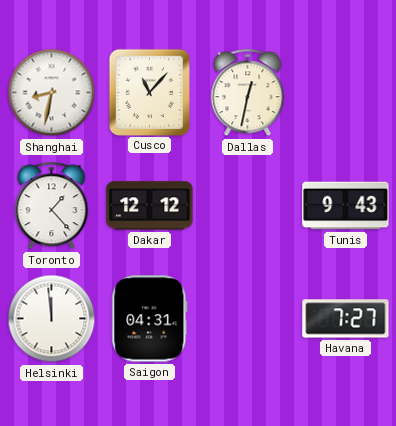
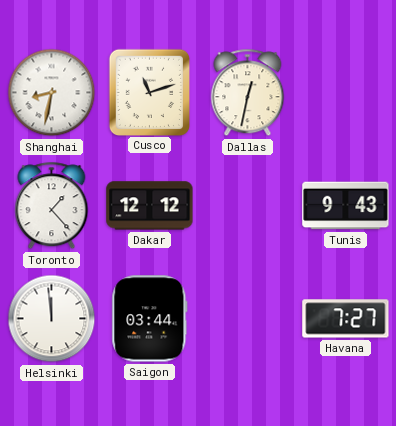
Cusco: 11:07 -> 11:12
Saigon: 04:31 -> 03:44
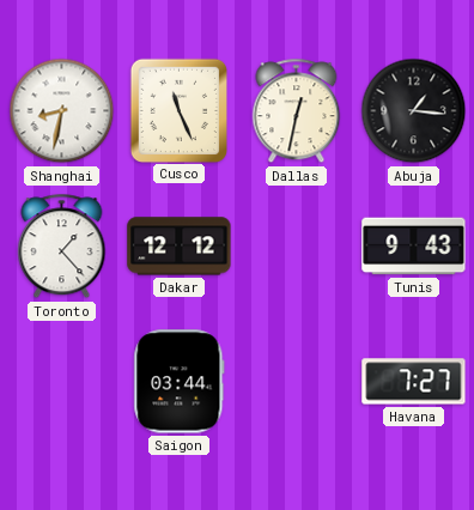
Cusco: 11:12 -> 11:26
Abuja: none -> 1:16
Helsinki: 11:59 -> none
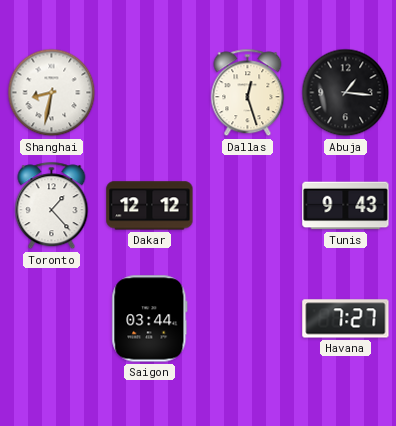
Cusco: 11:26 -> none
Dallas: 12:32 -> 12:27
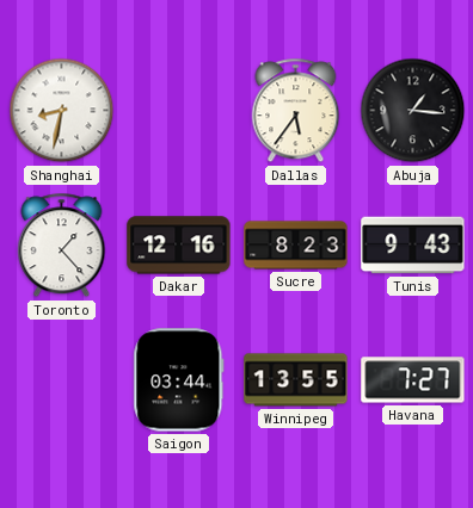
Dallas: 12:27 -> 5:36
Dakar: 12:12 -> 12:16
Sucre: none -> 8:23
Winnipeg: none -> 13:55
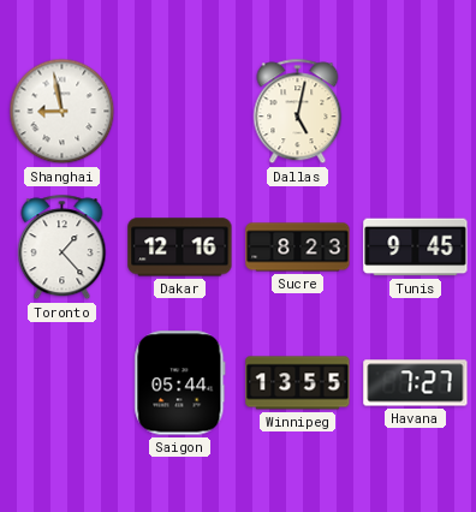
Shanghai: 8:32 -> 8:58
Dallas: 5:36 -> 5:02
Abuja: 1:16 -> none
Tunis: 9:43 -> 9:45
Saigon: 03:44 -> 05:44
